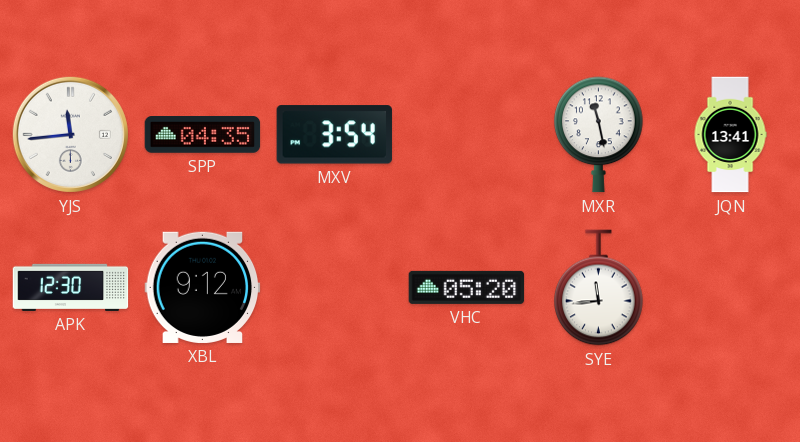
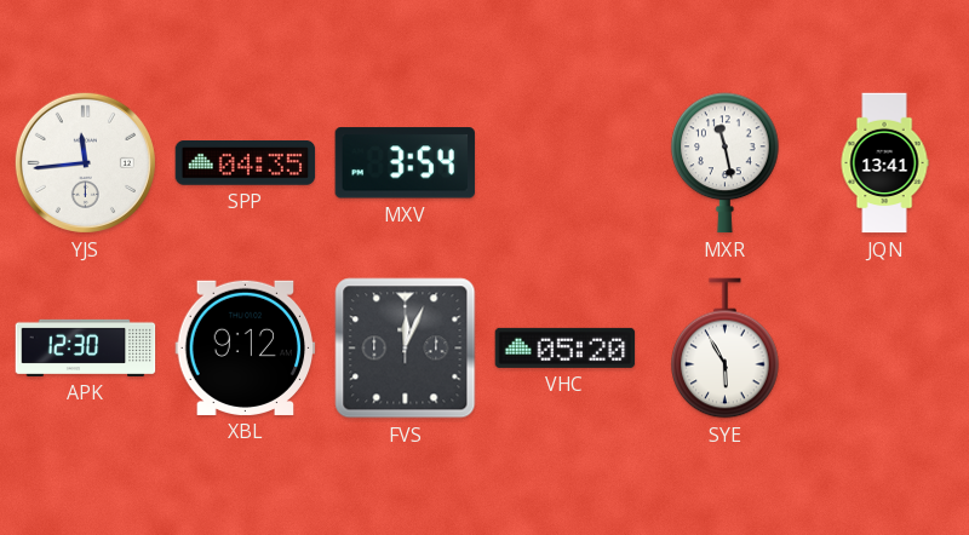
FVS: none -> 12:04
SYE: 11:44 -> 5:55
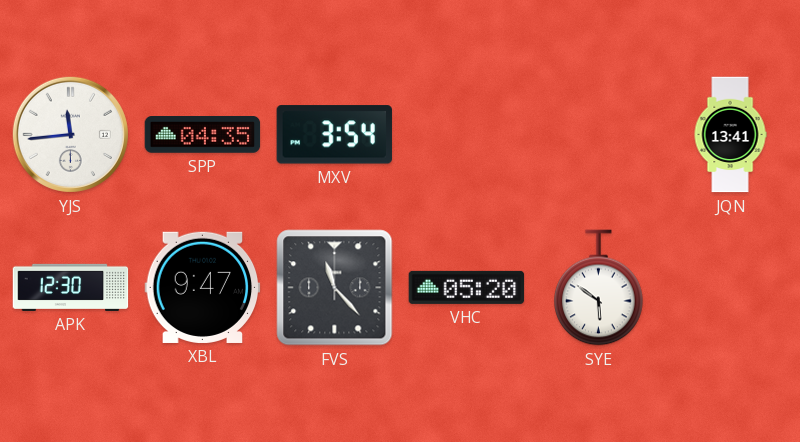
MXR: 11:28 -> none
XBL: 9:12 -> 9:47
FVS: 12:04 -> 11:23
SYE: 5:55 -> 5:51
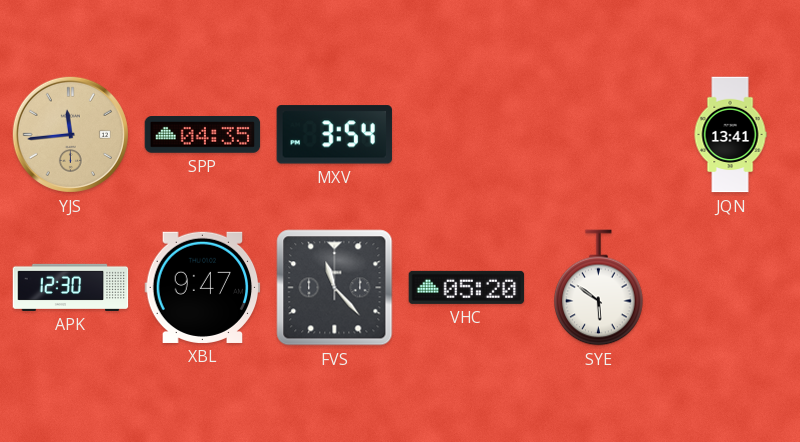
YJS dial: white -> champagne
